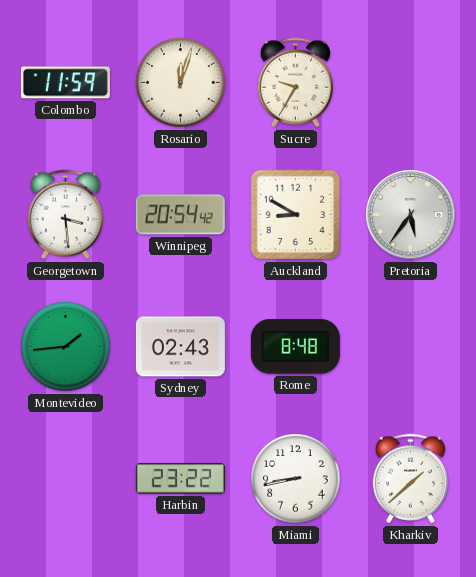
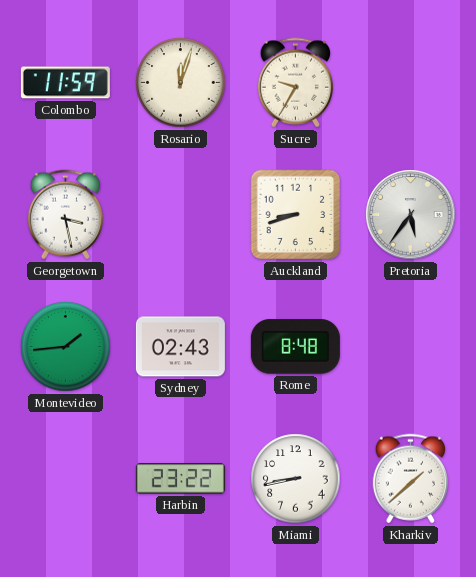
Georgetown: 3:29 -> 3:28
Winnipeg: 20:54 -> none
Auckland: 8:50 -> 8:42
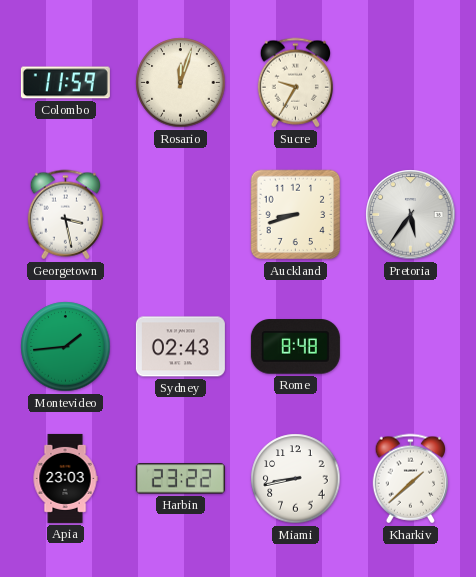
Apia: none -> 23:03
